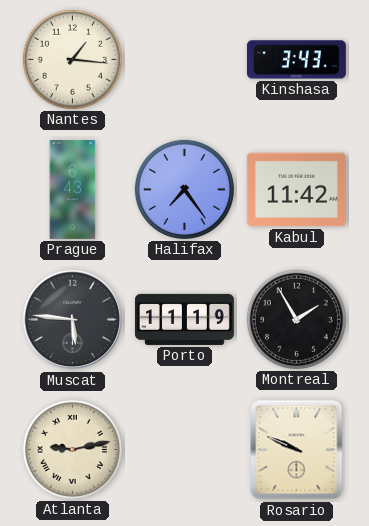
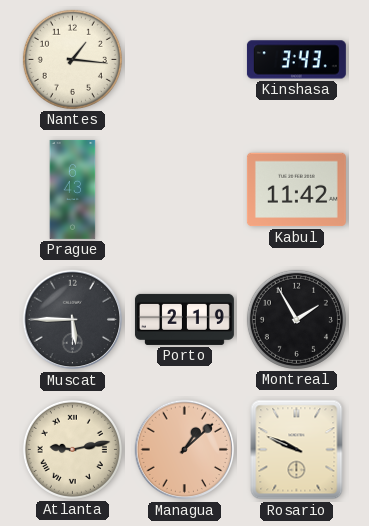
Halifax: 7:24 -> none
Muscat: 5:46 -> 5:45
Porto: 11:19 -> 2:19
Managua: none -> 1:08
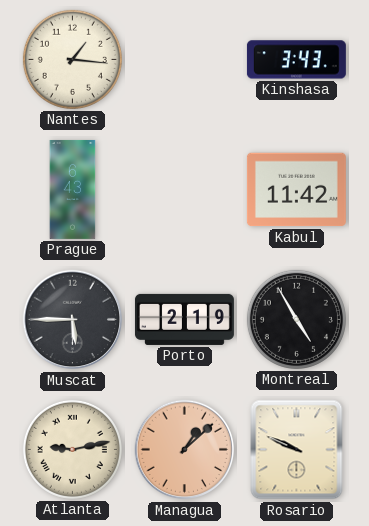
Montreal: 1:55 -> 4:55
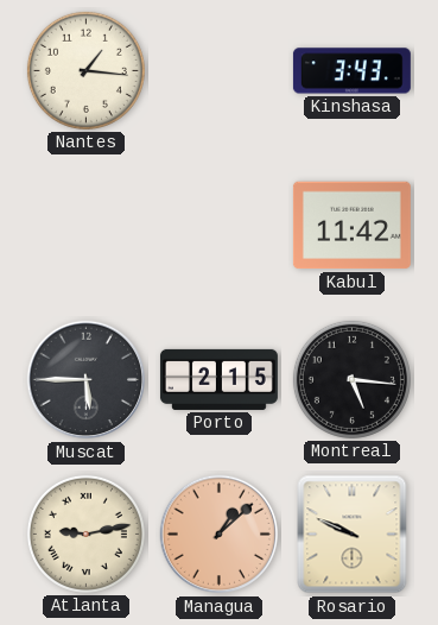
Prague: 6:43 -> none
Porto: 2:19 -> 2:15
Montreal: 4:55 -> 5:16
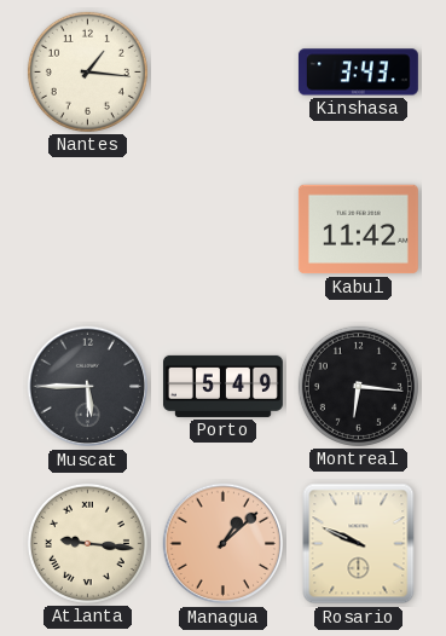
Porto: 2:15 -> 5:49
Montreal: 5:16 -> 6:16
Atlanta: 9:13 -> 9:16
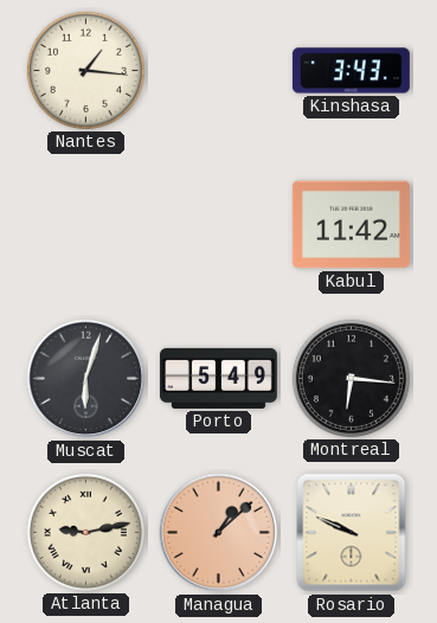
Muscat: 5:45 -> 6:03
Atlanta: 9:16 -> 9:13
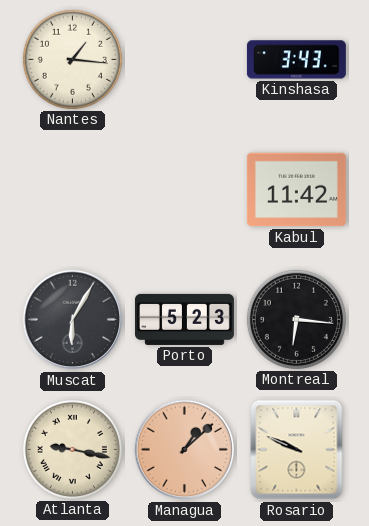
Muscat: 6:03 -> 6:05
Porto: 5:49 -> 5:23
Atlanta: 9:13 -> 9:17
